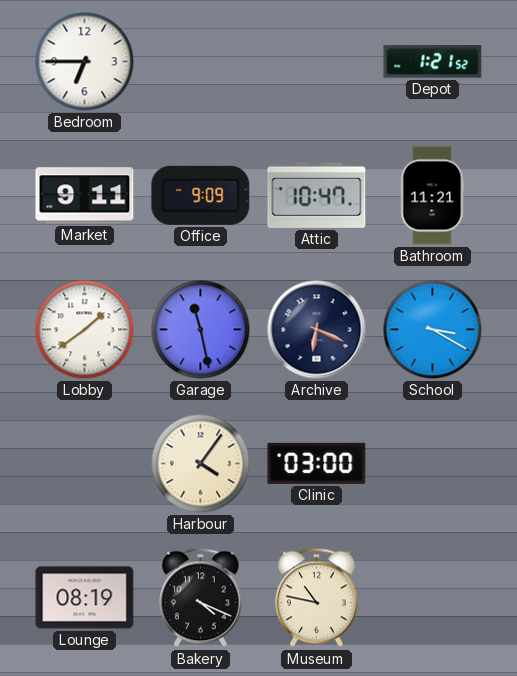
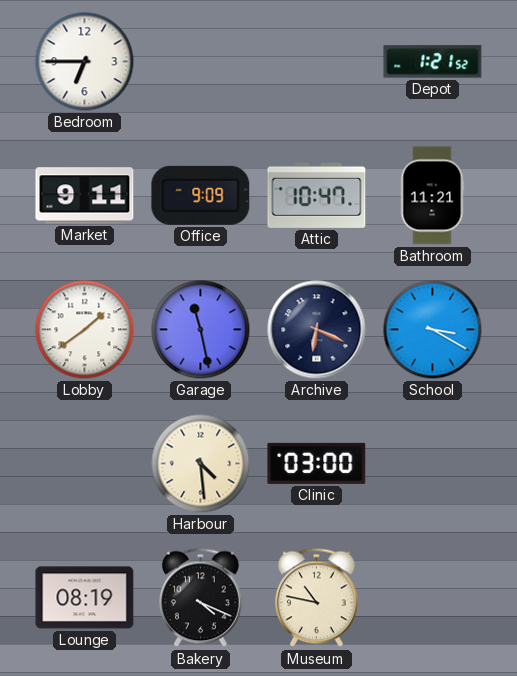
Harbour: 4:06 -> 4:29
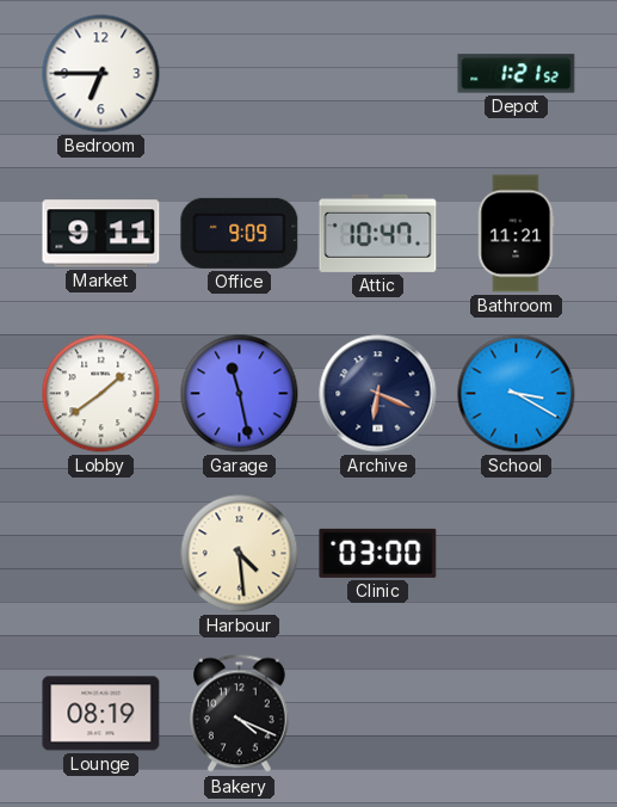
Museum: 10:47 -> none
